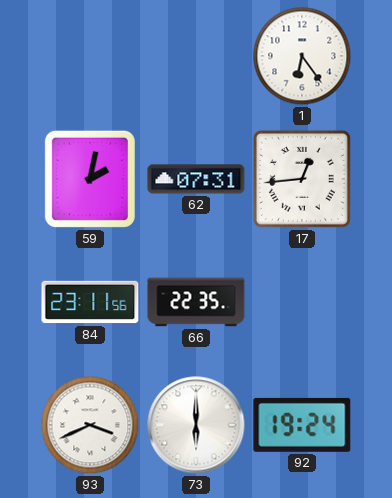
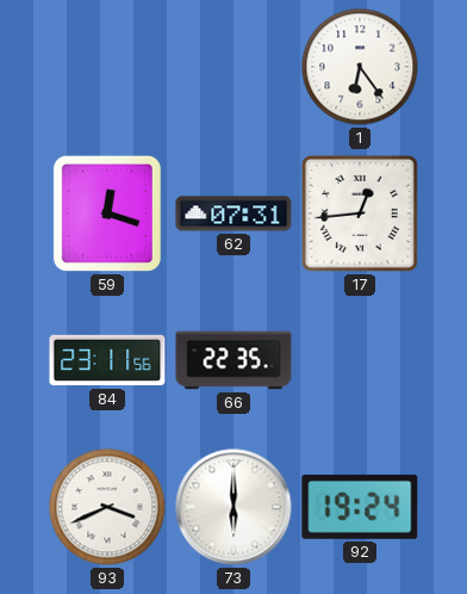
59: 2:02 -> 12:18
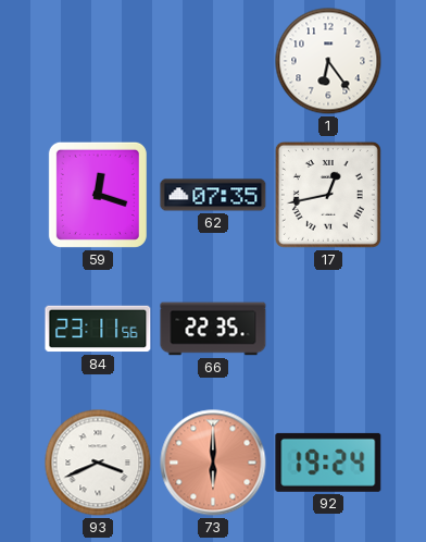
62: 07:31 -> 07:35
17: 12:44 -> 12:43
73 dial: white -> salmon
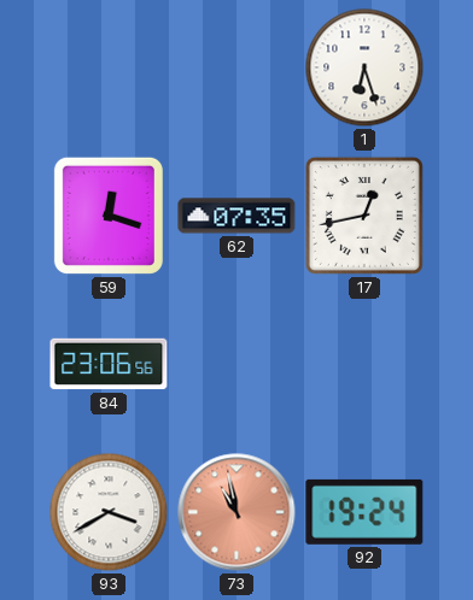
1: 6:24 -> 6:27
84: 23:11 -> 23:06
66: 22:35 -> none
93: 3:41 -> 3:40
73: 6:00 -> 10:58
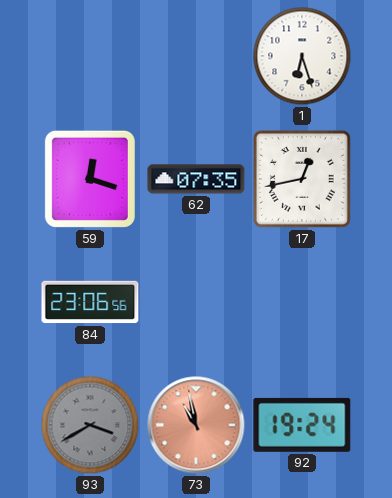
93 dial: white -> grey
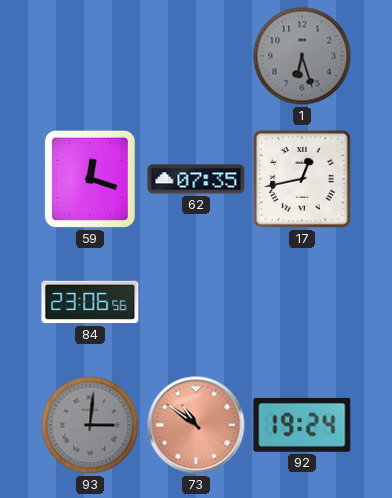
1 dial: white -> grey
93: 3:40 -> 3:01
73: 10:58 -> 10:51
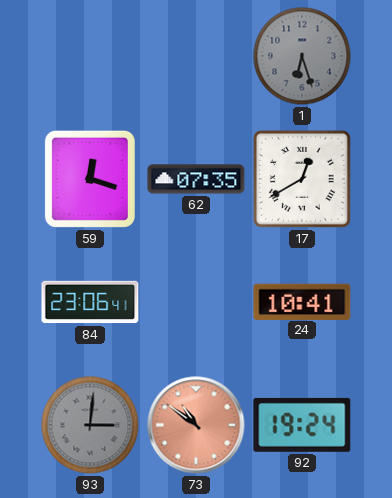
17: 12:43 -> 12:40
84: 23:06:56 -> 23:06:41
24: none -> 10:41
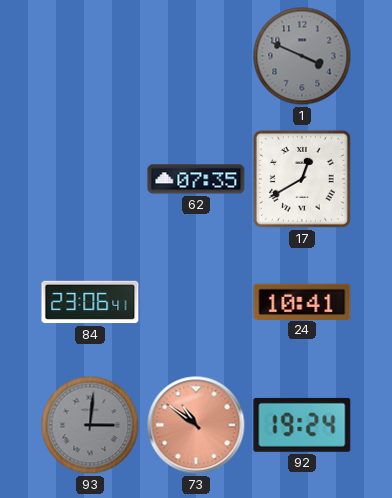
1: 6:27 -> 3:49
59: 12:18 -> none
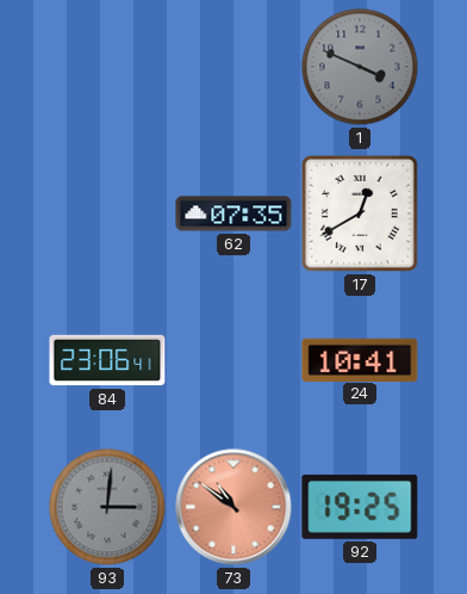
92: 19:24 -> 19:25
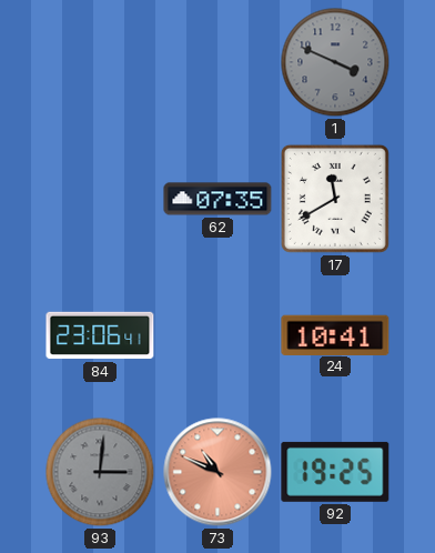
17: 12:40 -> 11:40
73: 10:51 -> 10:49
